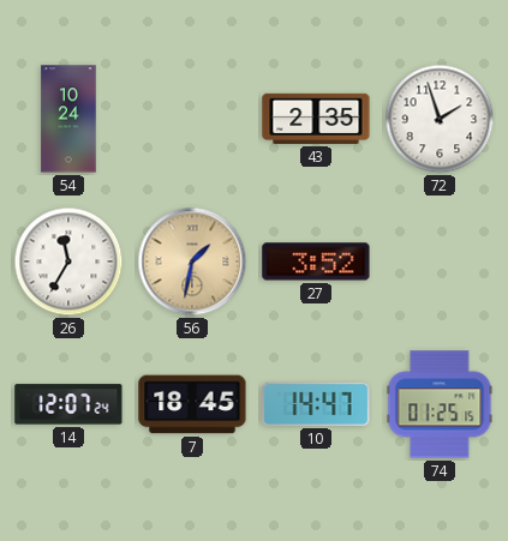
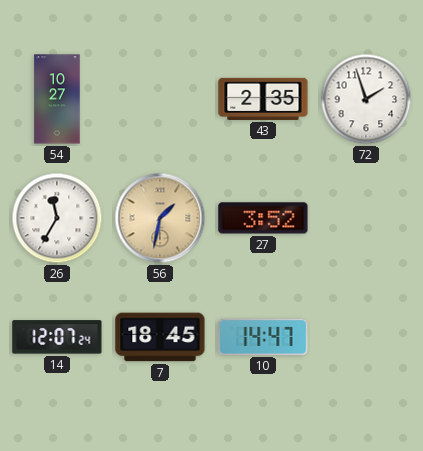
54: 10:24 -> 10:27
74: 01:25 -> none
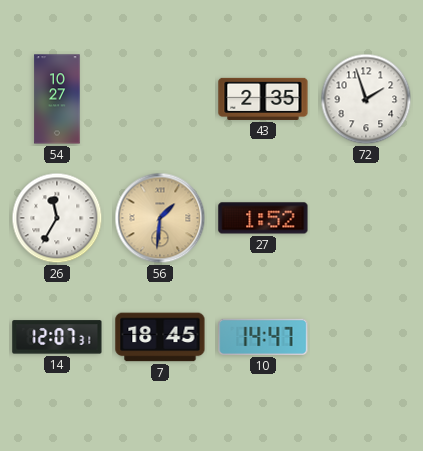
56: 1:32 -> 1:31
27: 3:52 -> 1:52
14: 12:07:24 -> 12:07:31
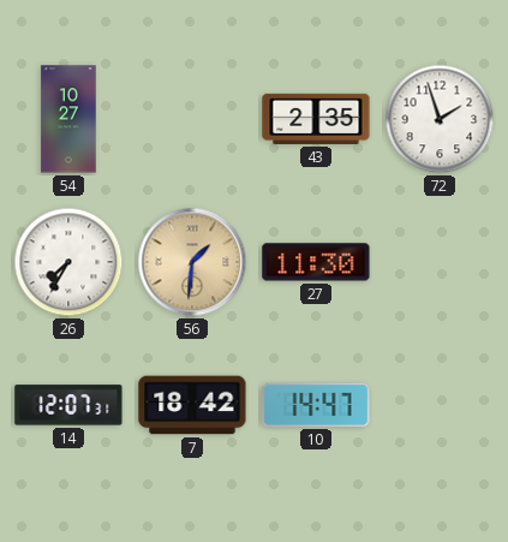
26: 11:35 -> 7:35
27: 1:52 -> 11:30
7: 18:45 -> 18:42
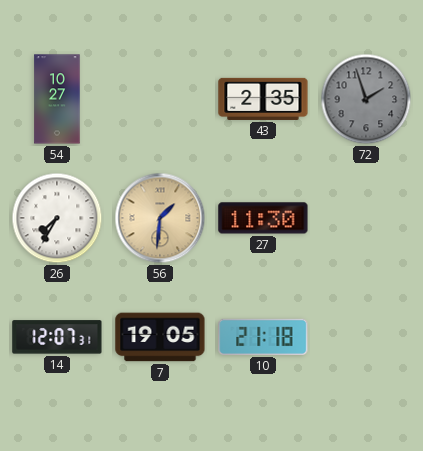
72 dial: white -> grey
7: 18:42 -> 19:05
10: 14:47 -> 21:18
